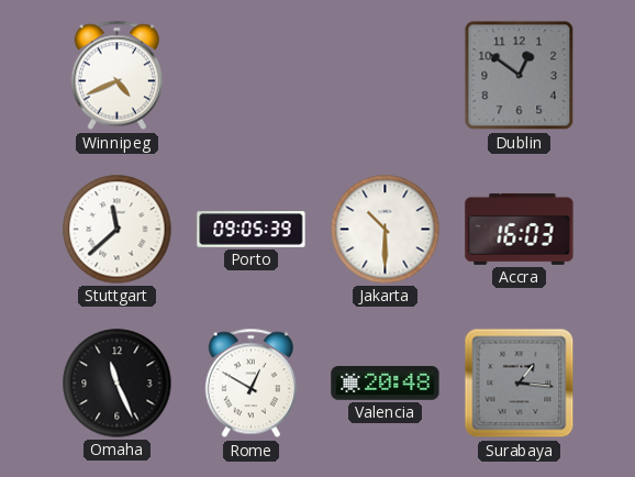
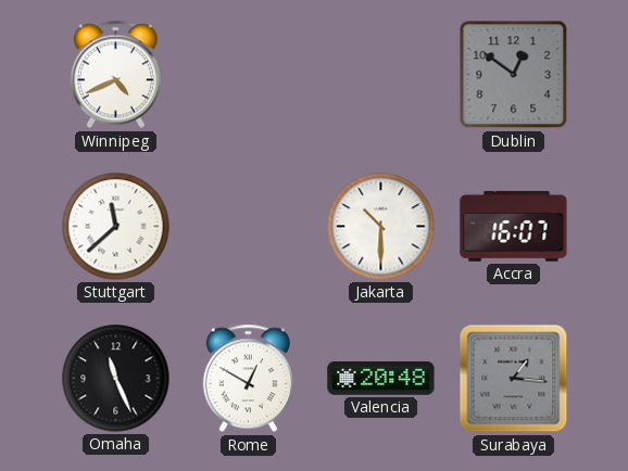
Porto: 09:05 -> none
Accra: 16:03 -> 16:07
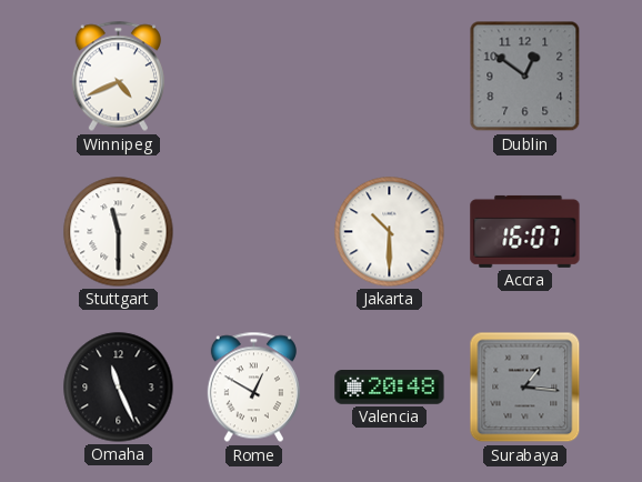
Stuttgart: 11:38 -> 11:30
